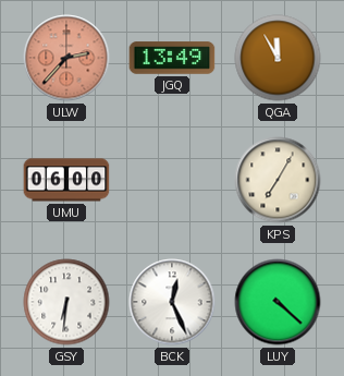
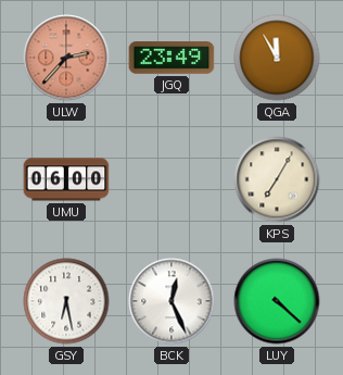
JGQ: 13:49 -> 23:49
GSY: 6:31 -> 6:28
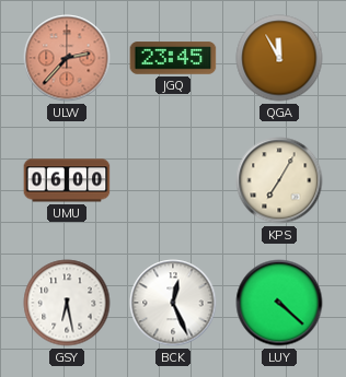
JGQ: 23:49 -> 23:45
